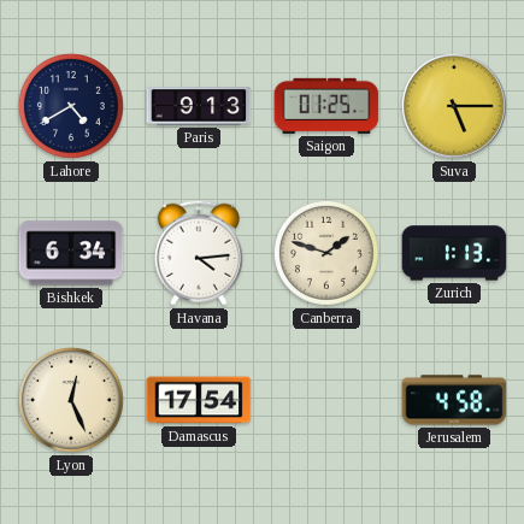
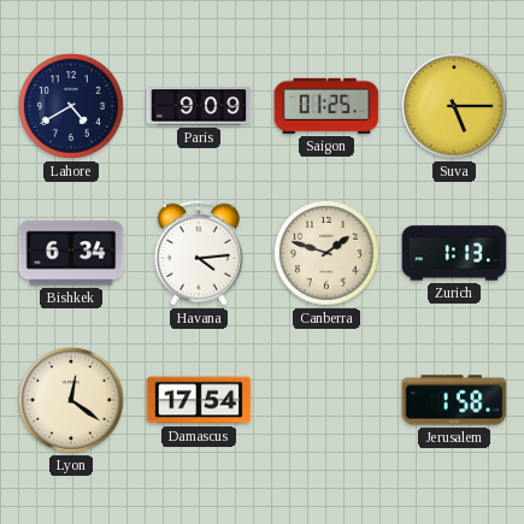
Paris: 9:13 -> 9:09
Lyon: 12:26 -> 12:21
Jerusalem: 4:58 -> 1:58
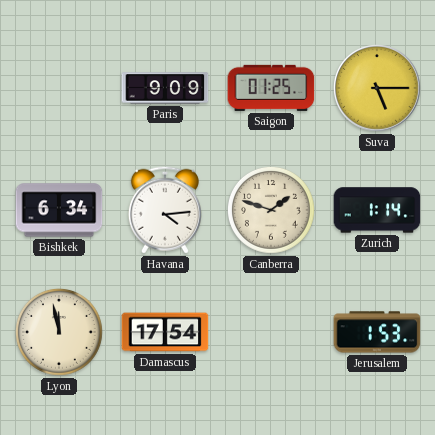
Lahore: 4:40 -> none
Zurich: 1:13 -> 1:14
Lyon: 12:21 -> 11:58
Jerusalem: 1:58 -> 1:53
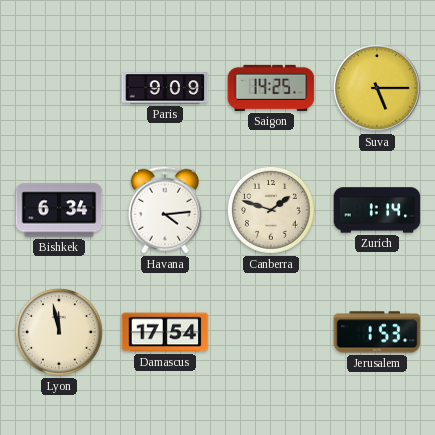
Saigon: 01:25 -> 14:25
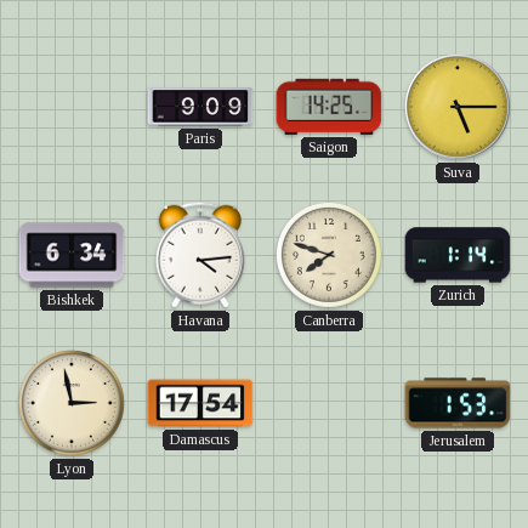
Canberra: 1:48 -> 7:48
Lyon: 11:58 -> 2:58
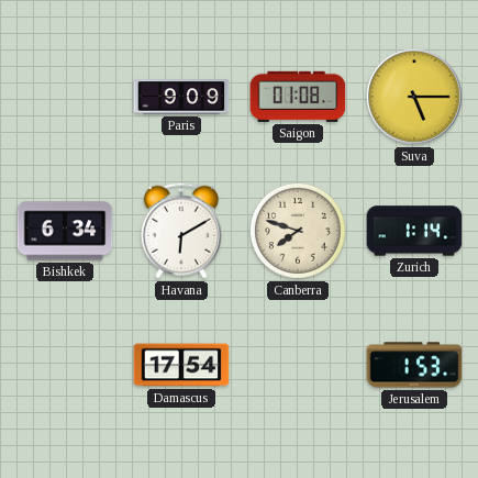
Saigon: 14:25 -> 01:08
Havana: 4:14 -> 6:10
Lyon: 2:58 -> none
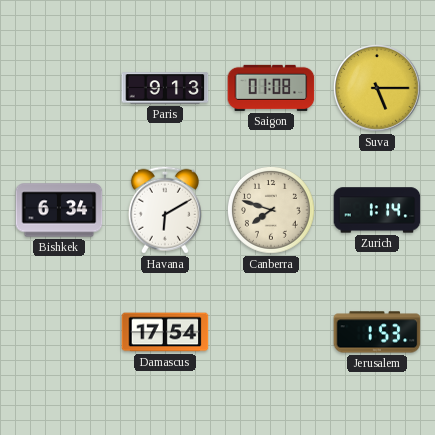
Paris: 9:09 -> 9:13
